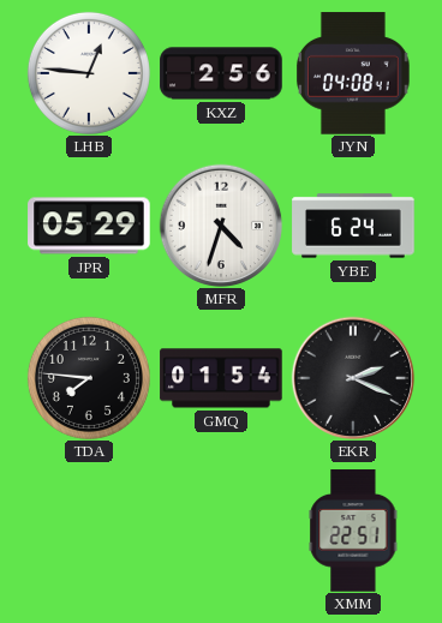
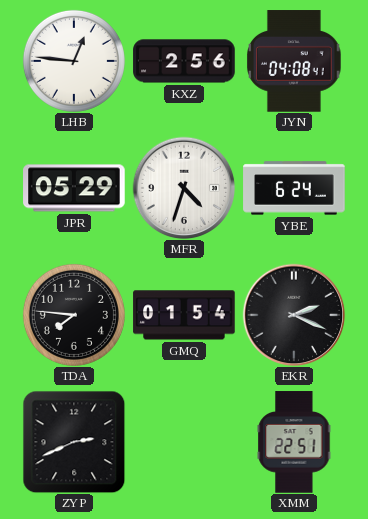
ZYP: none -> 2:41
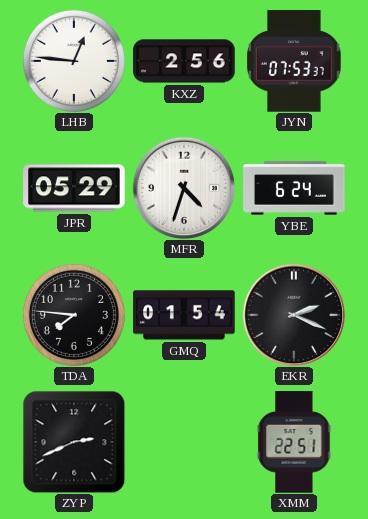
JYN: 04:08 -> 07:53
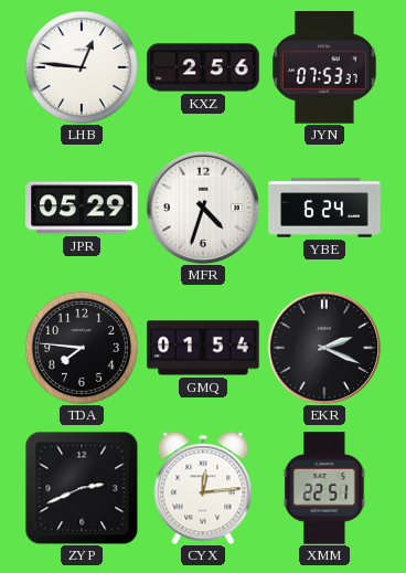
CYX: none -> 12:14
